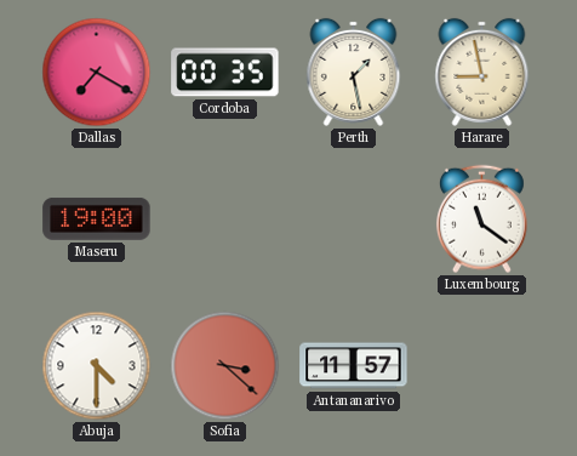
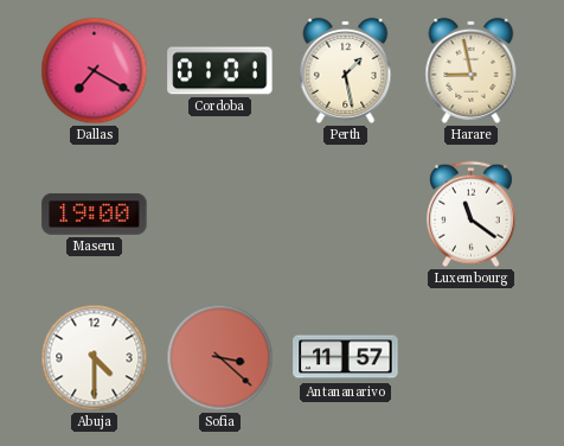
Cordoba: 00:35 -> 01:01
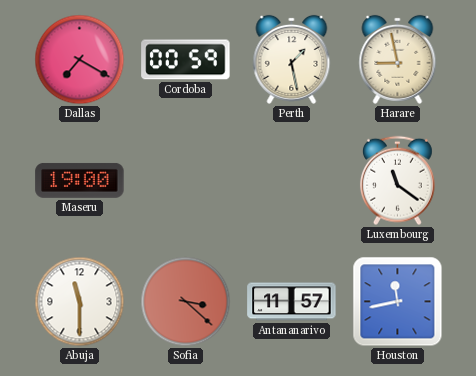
Cordoba: 01:01 -> 00:59
Abuja: 4:30 -> 11:30
Houston: none -> 11:43
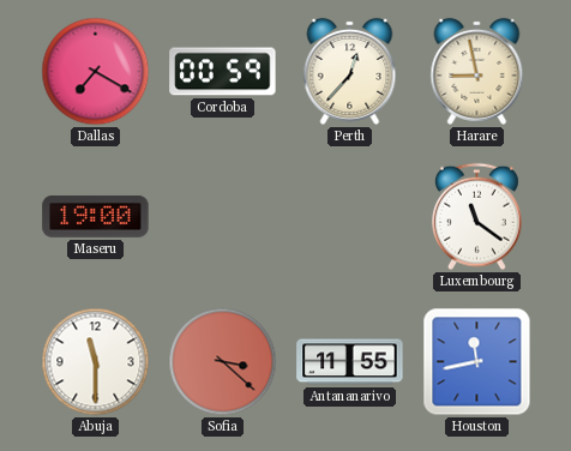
Perth: 1:28 -> 12:37
Antananarivo: 11:57 -> 11:55
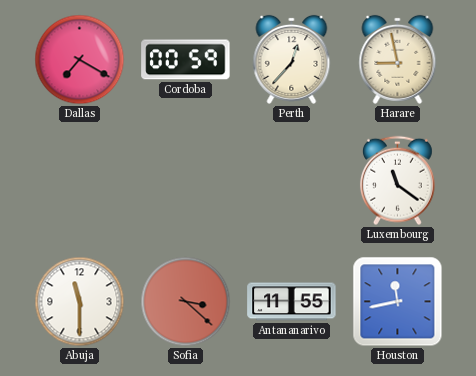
Maseru: 19:00 -> none
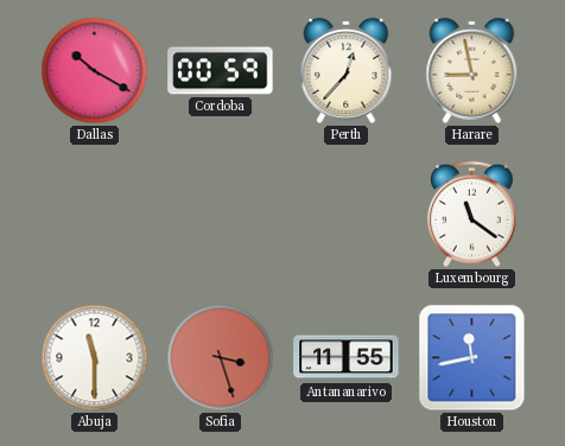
Dallas: 7:20 -> 10:20
Sofia: 3:22 -> 3:27
